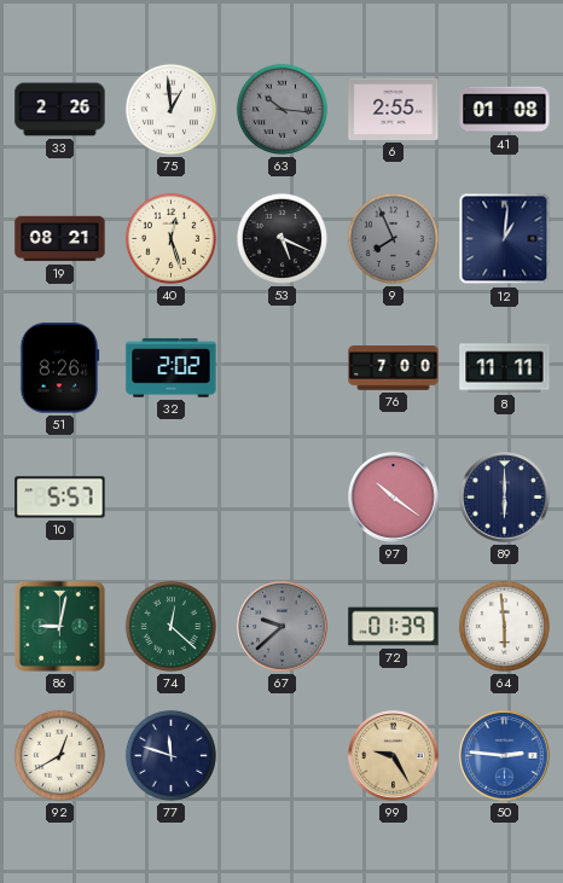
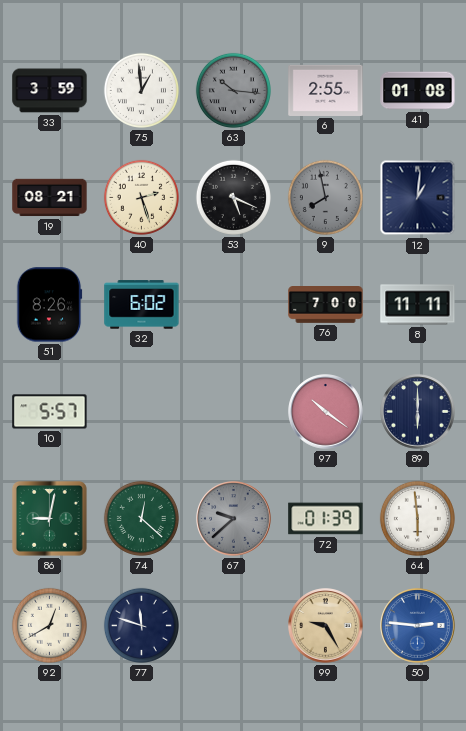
33: 2:26 -> 3:59
40: 12:27 -> 2:27
9: 7:56 -> 7:58
32: 2:02 -> 6:02
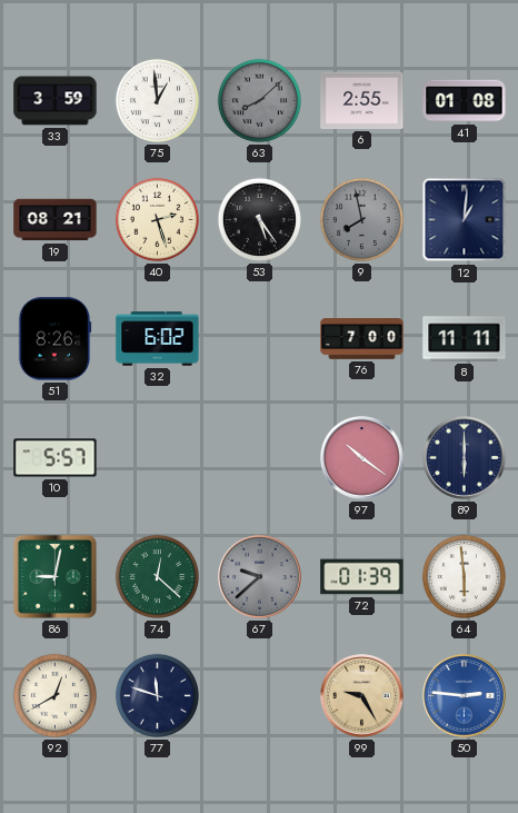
63: 10:16 -> 8:08
53: 5:19 -> 5:24
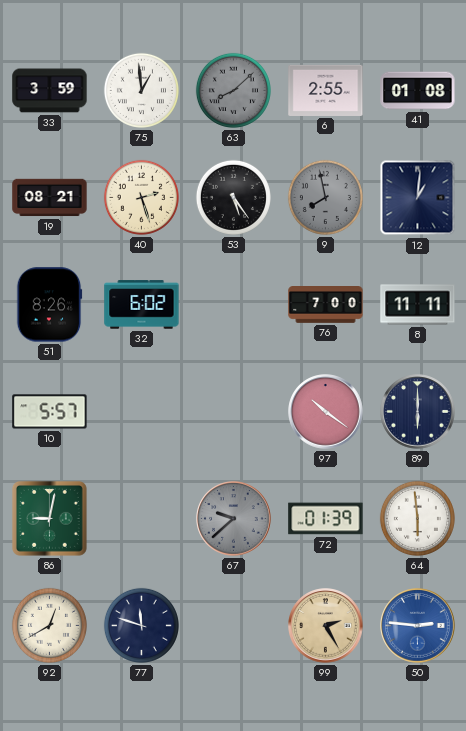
74: 12:22 -> none
99: 9:25 -> 2:25
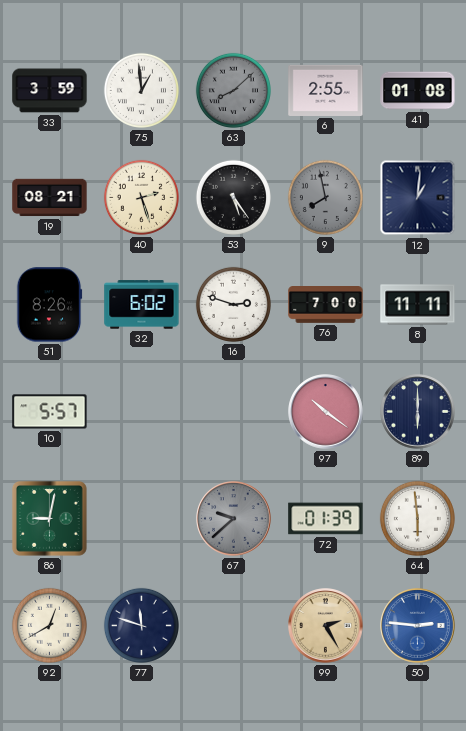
16: none -> 2:48
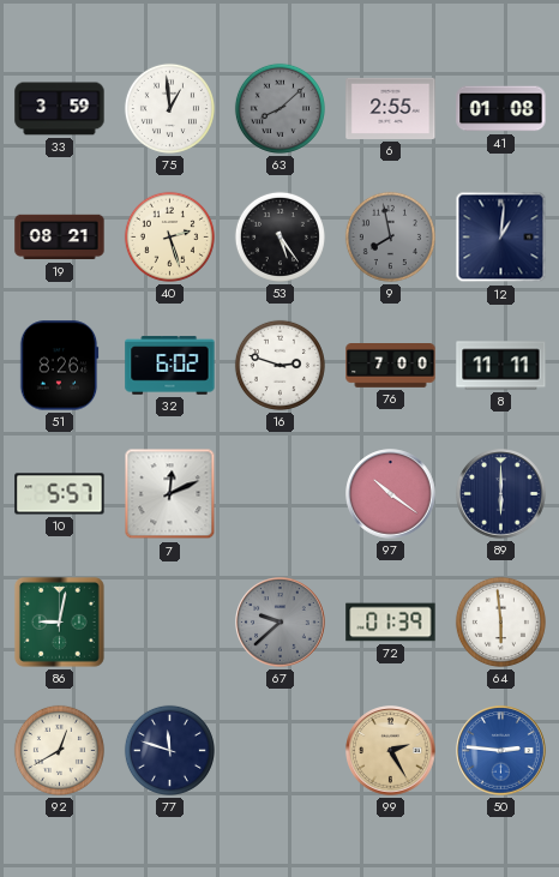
7: none -> 12:11
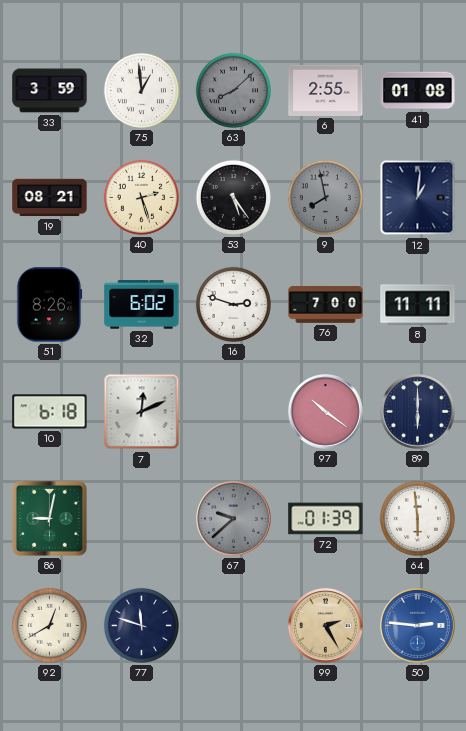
10: 5:57 -> 6:18
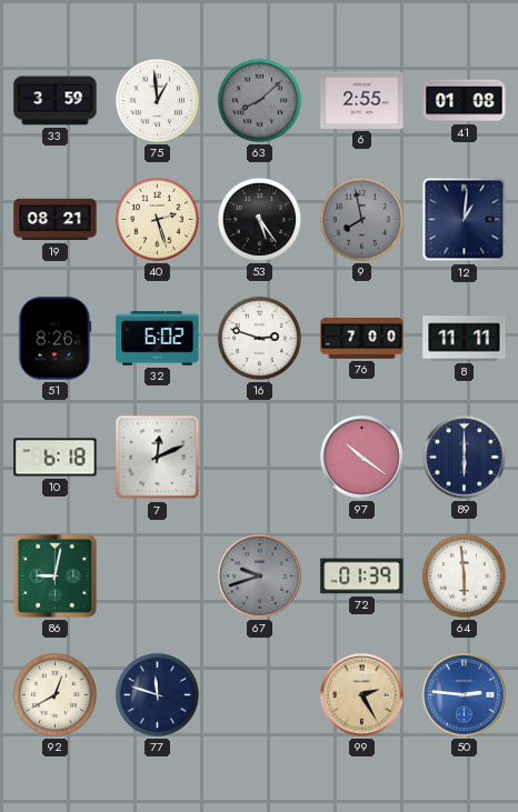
67: 9:38 -> 9:42
